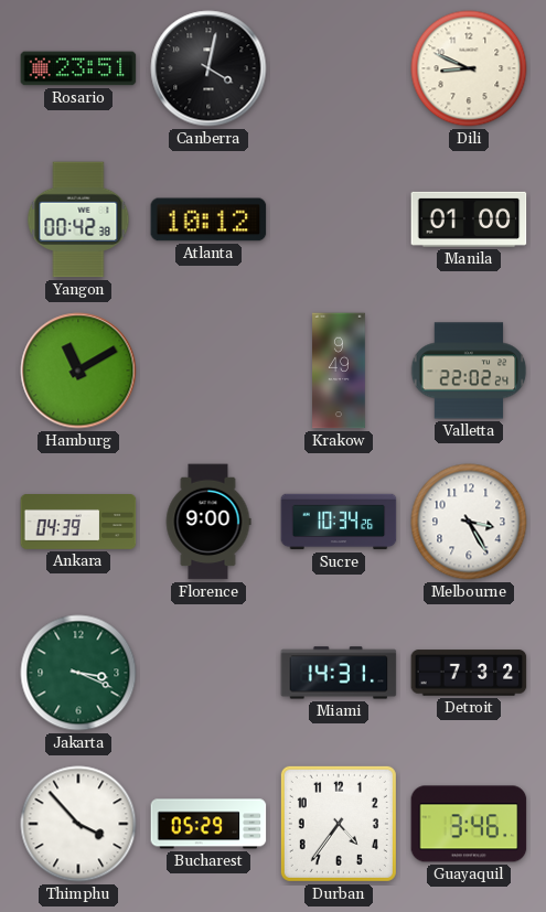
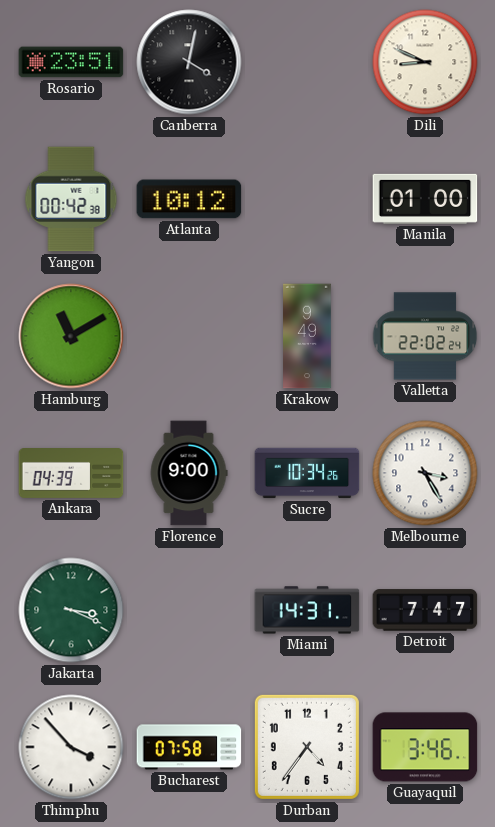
Detroit: 7:32 -> 7:47
Bucharest: 05:29 -> 07:58
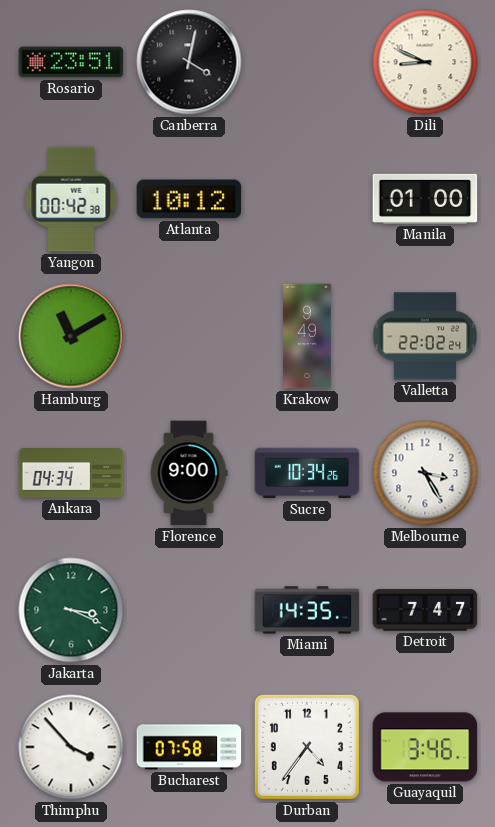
Ankara: 04:39 -> 04:34
Miami: 14:31 -> 14:35
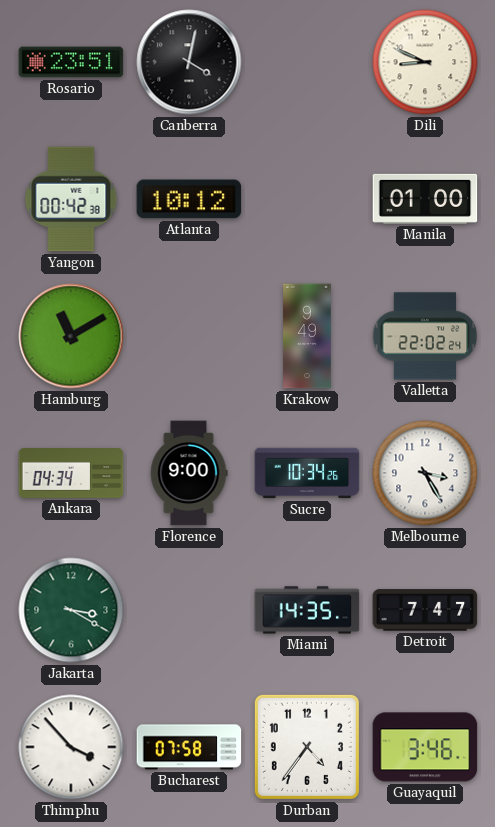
Jakarta: 3:19 -> 3:20
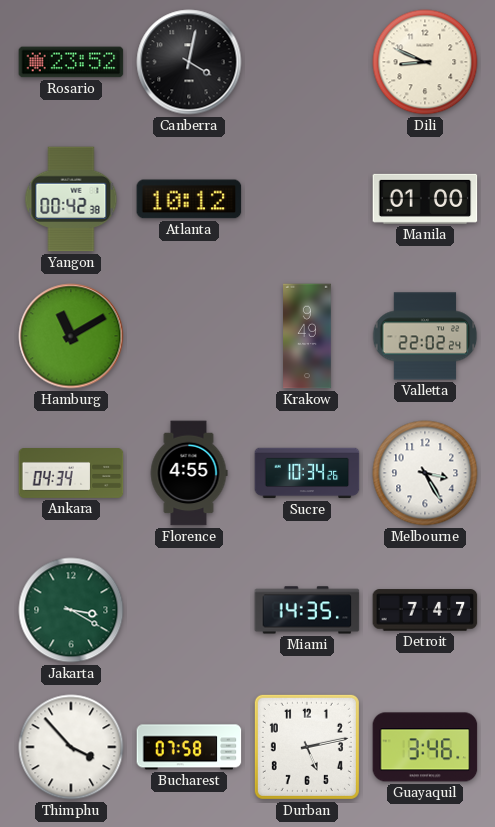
Rosario: 23:51 -> 23:52
Florence: 9:00 -> 4:55
Durban: 4:36 -> 5:13
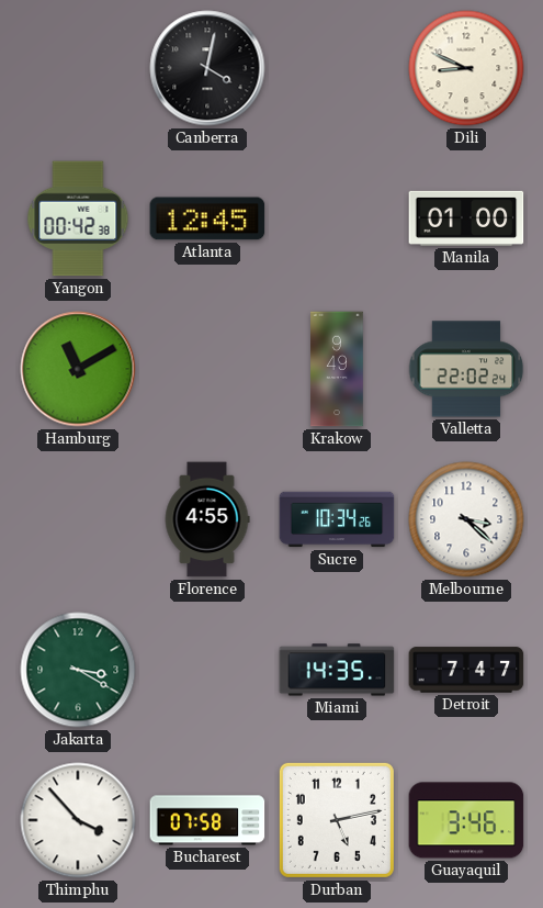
Rosario: 23:52 -> none
Atlanta: 10:12 -> 12:45
Ankara: 04:34 -> none
Melbourne: 3:25 -> 3:22
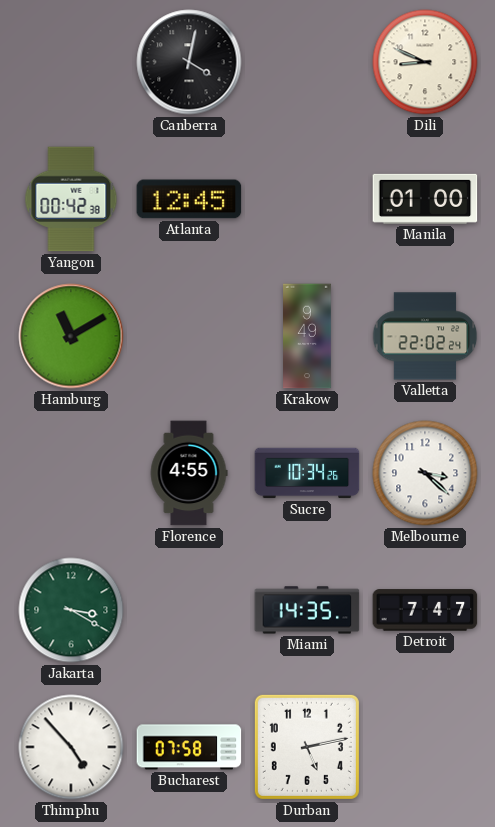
Thimphu: 3:53 -> 4:53
Guayaquil: 3:46 -> none
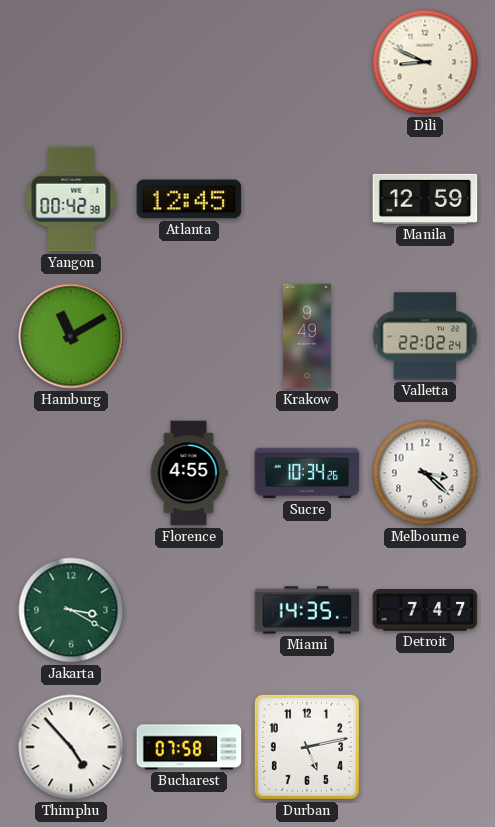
Canberra: 4:02 -> none
Manila: 01:00 -> 12:59
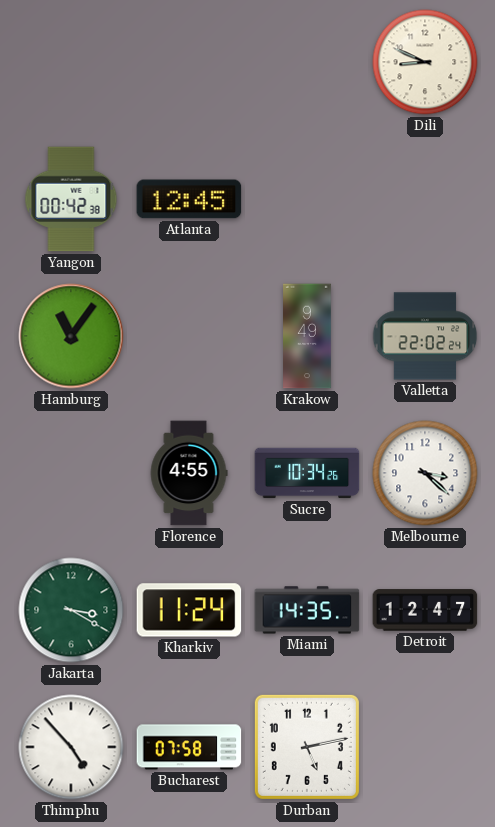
Manila: 12:59 -> none
Hamburg: 11:10 -> 11:06
Kharkiv: none -> 11:24
Detroit: 7:47 -> 12:47
